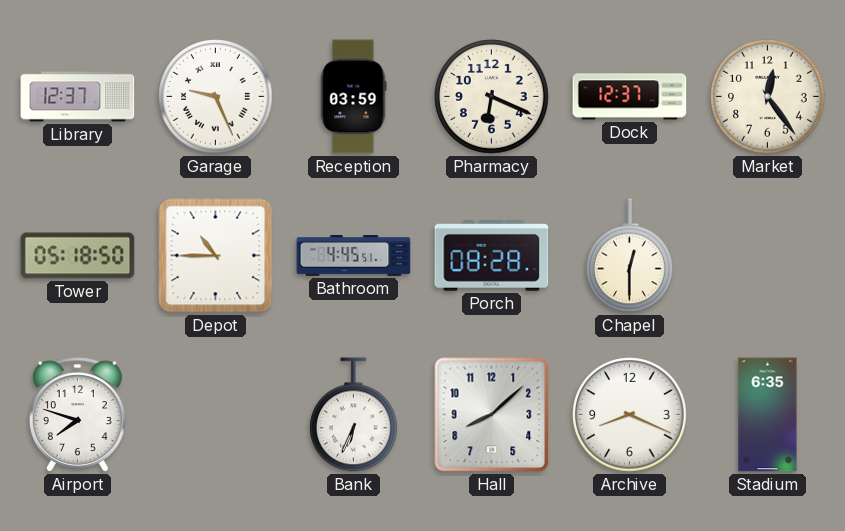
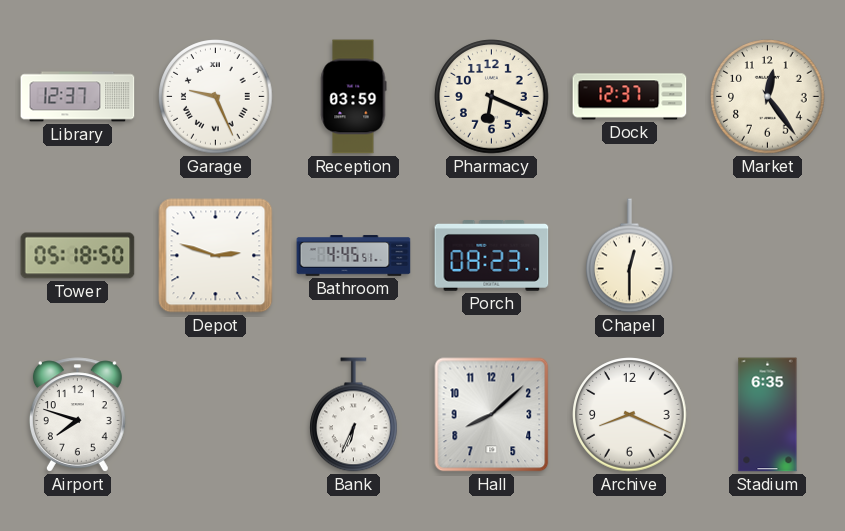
Depot: 10:45 -> 2:48
Porch: 08:28 -> 08:23
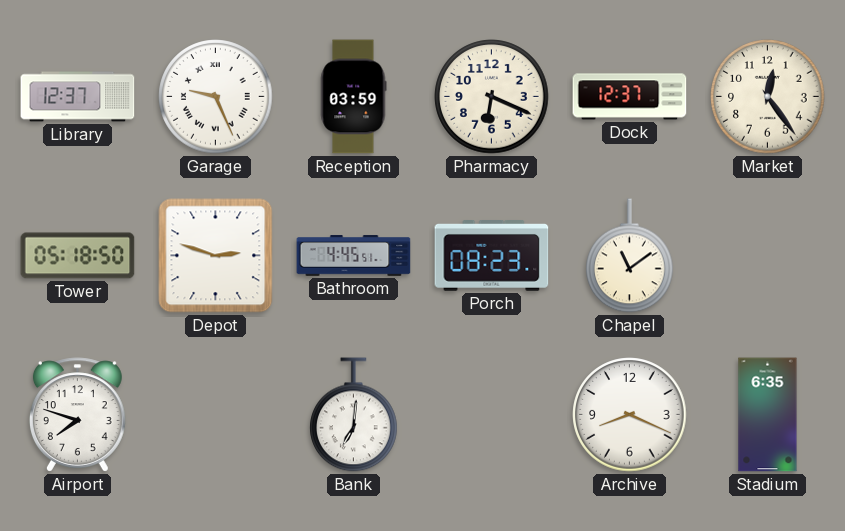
Chapel: 12:30 -> 11:09
Bank: 6:34 -> 7:01
Hall: 8:08 -> none
